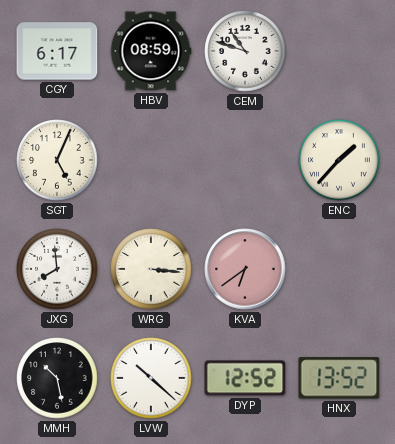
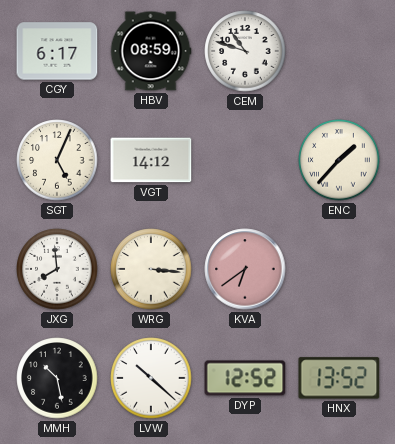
VGT: none -> 14:12
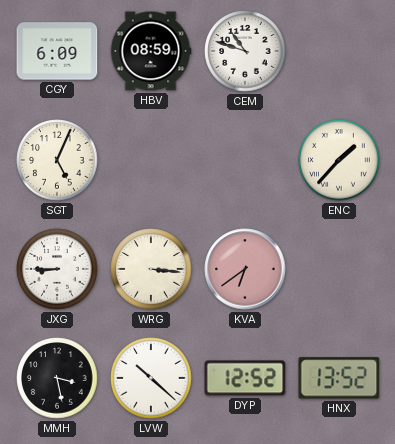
CGY: 6:17 -> 6:09
VGT: 14:12 -> none
JXG: 7:59 -> 8:45
MMH: 10:28 -> 3:28
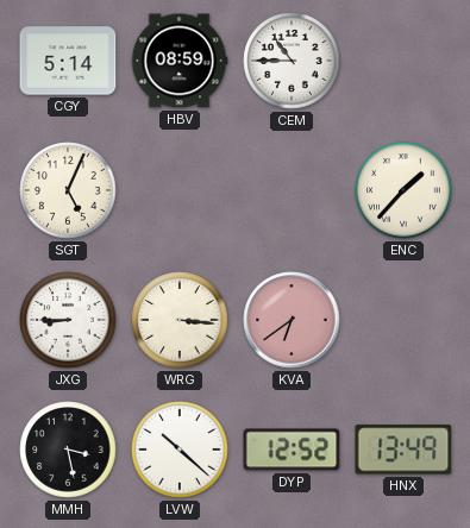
CGY: 6:09 -> 5:14
CEM: 10:48 -> 10:45
HNX: 13:52 -> 13:49
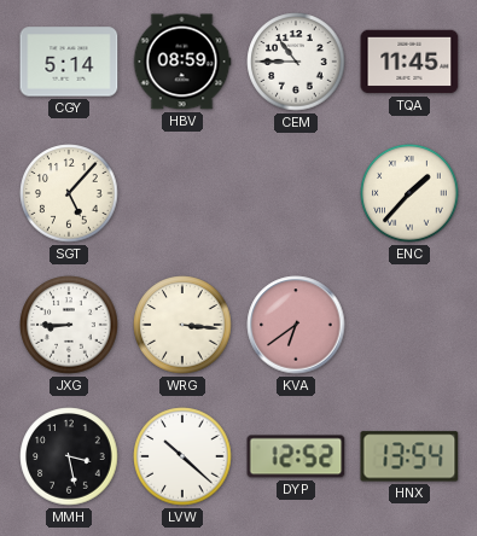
TQA: none -> 11:45
SGT: 5:04 -> 5:07
HNX: 13:49 -> 13:54
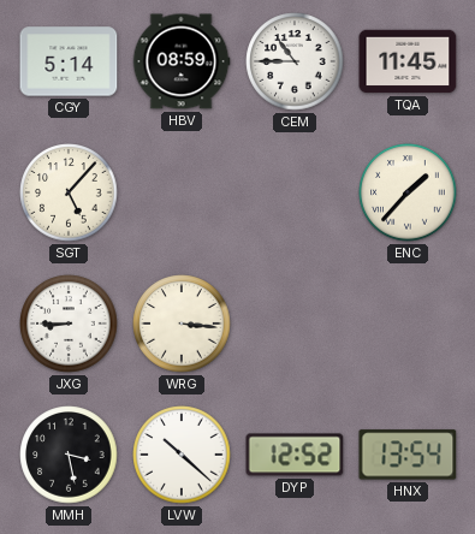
KVA: 6:39 -> none
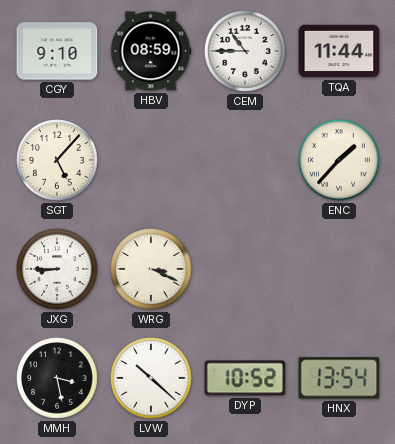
CGY: 5:14 -> 9:10
TQA: 11:45 -> 11:44
WRG: 3:16 -> 3:19
DYP: 12:52 -> 10:52
